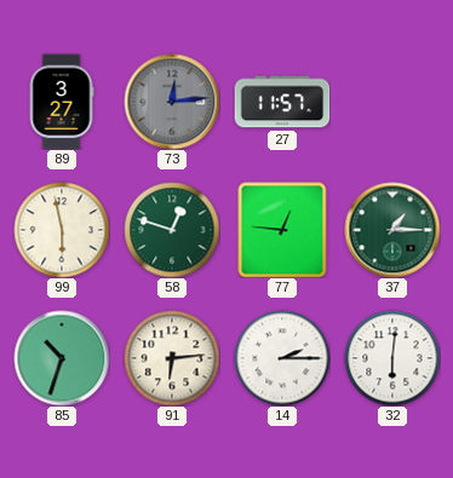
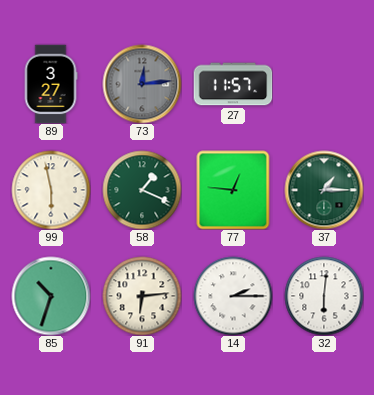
58: 12:48 -> 1:19
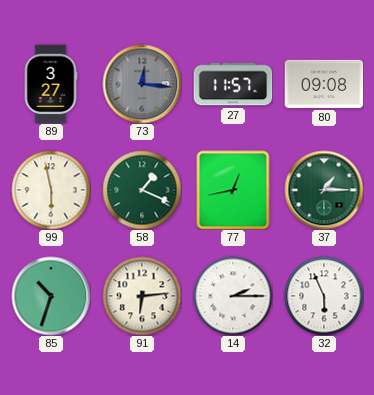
73: 12:14 -> 12:16
80: none -> 09:08
77: 12:46 -> 12:43
32: 6:01 -> 5:56
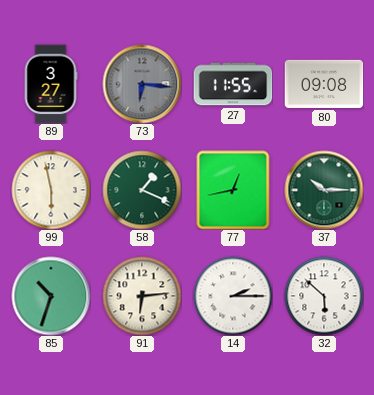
73: 12:16 -> 6:16
27: 11:57 -> 11:55
37: 1:15 -> 10:15
32: 5:56 -> 5:52
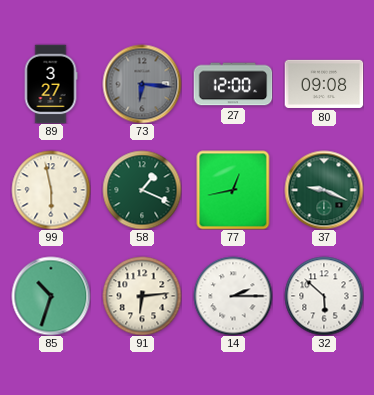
27: 11:55 -> 12:00
37: 10:15 -> 9:19
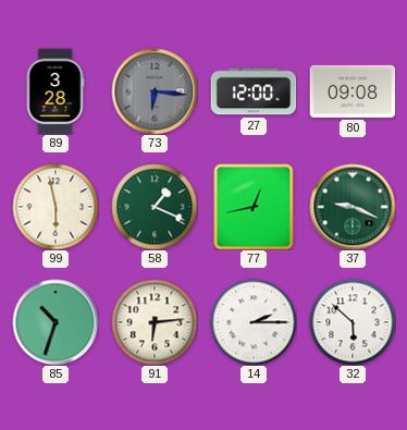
89: 3:27 -> 3:28
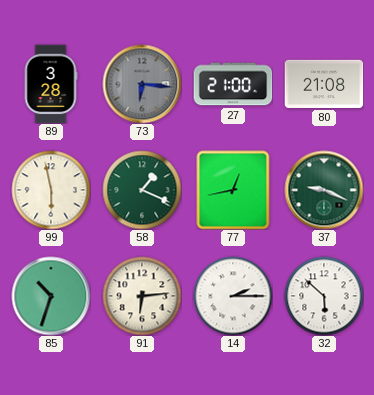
27: 12:00 -> 21:00
80: 09:08 -> 21:08
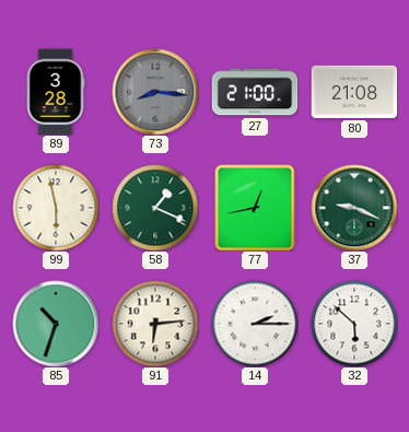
73: 6:16 -> 8:16
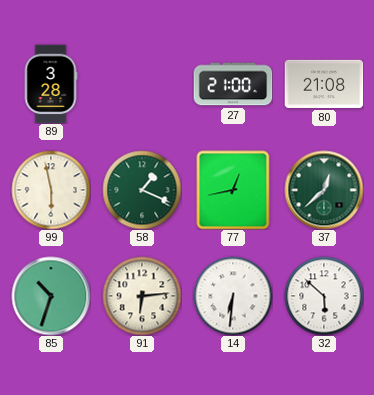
73: 8:16 -> none
37: 9:19 -> 12:38
14: 2:15 -> 6:31
